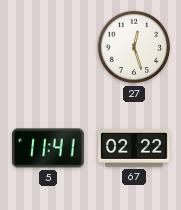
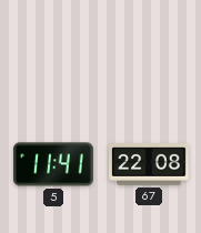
27: 12:27 -> none
67: 02:22 -> 22:08
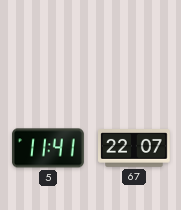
67: 22:08 -> 22:07
